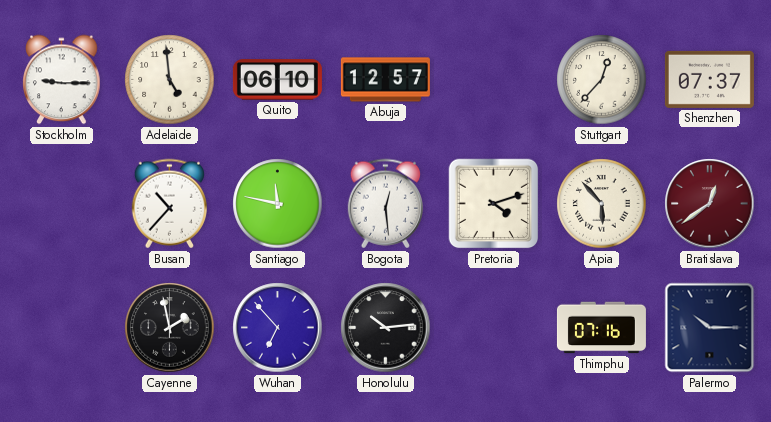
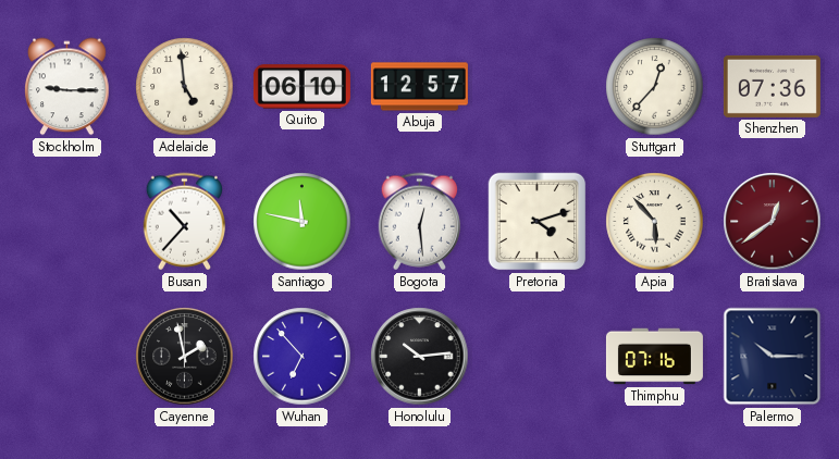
Shenzhen: 07:37 -> 07:36
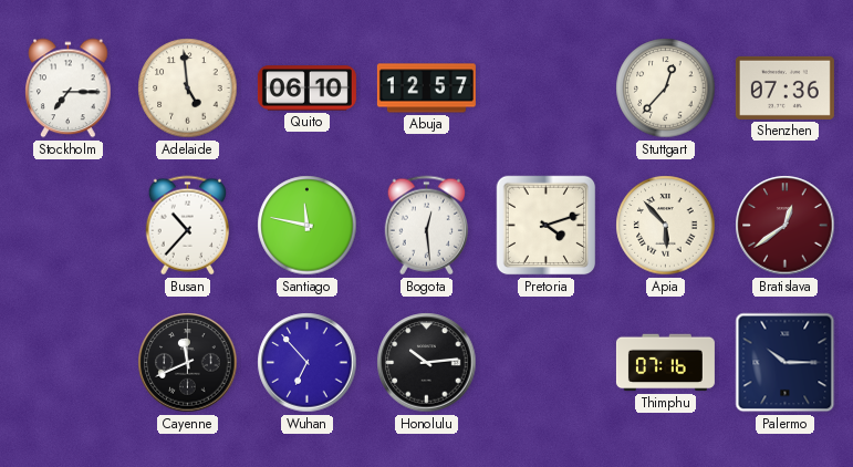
Stockholm: 9:15 -> 7:15
Cayenne: 1:58 -> 11:41
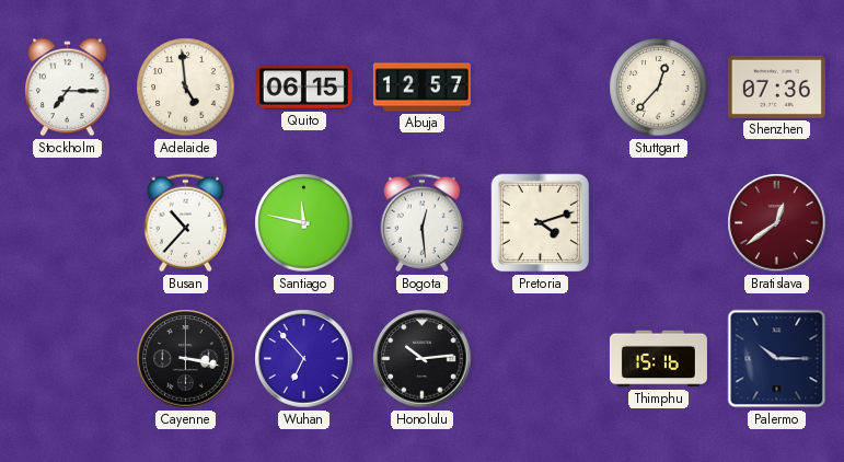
Quito: 06:10 -> 06:15
Apia: 5:53 -> none
Cayenne: 11:41 -> 3:17
Thimphu: 07:16 -> 15:16
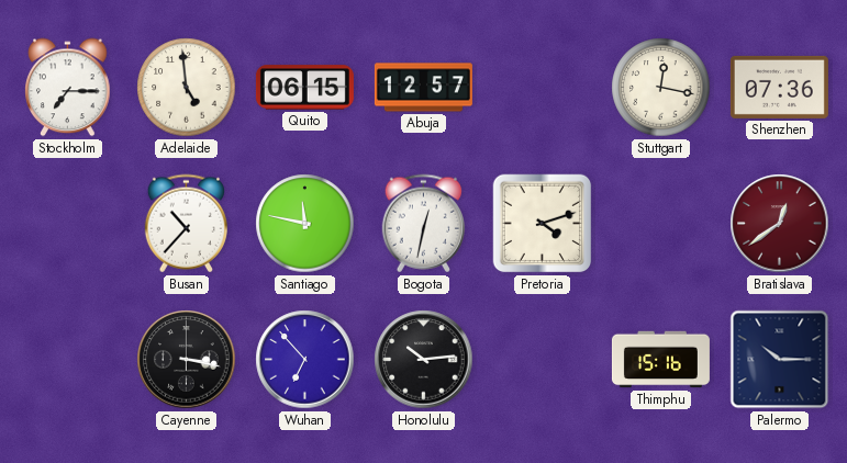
Stuttgart: 12:37 -> 12:17
Bogota: 12:29 -> 12:32
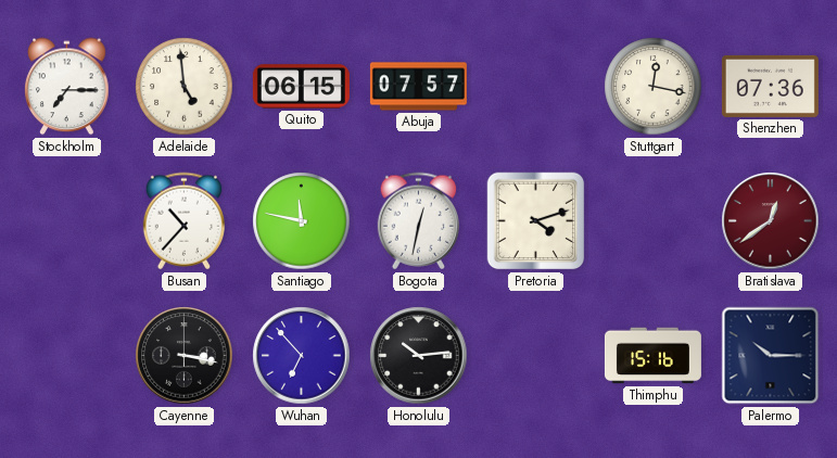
Abuja: 12:57 -> 07:57
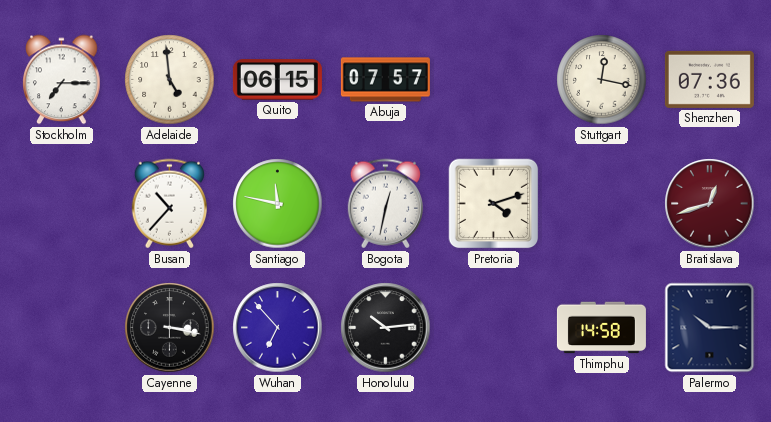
Bratislava: 12:39 -> 12:42
Thimphu: 15:16 -> 14:58
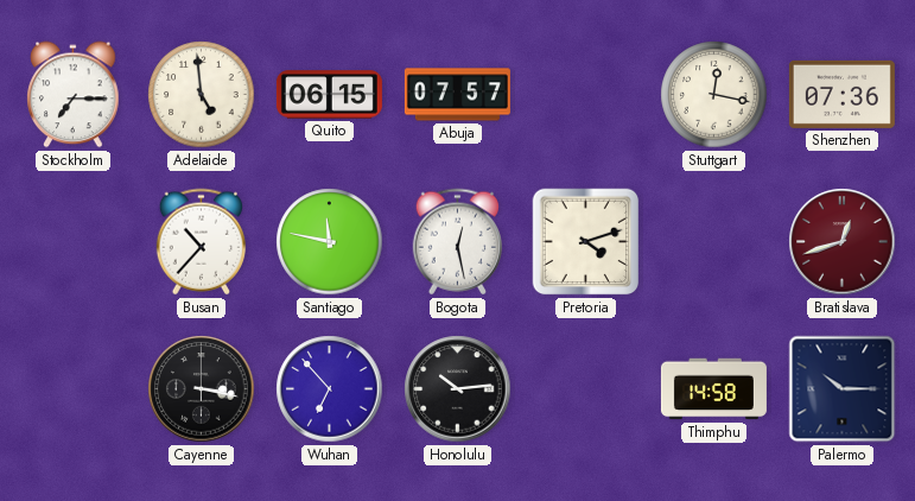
Bogota: 12:32 -> 12:28
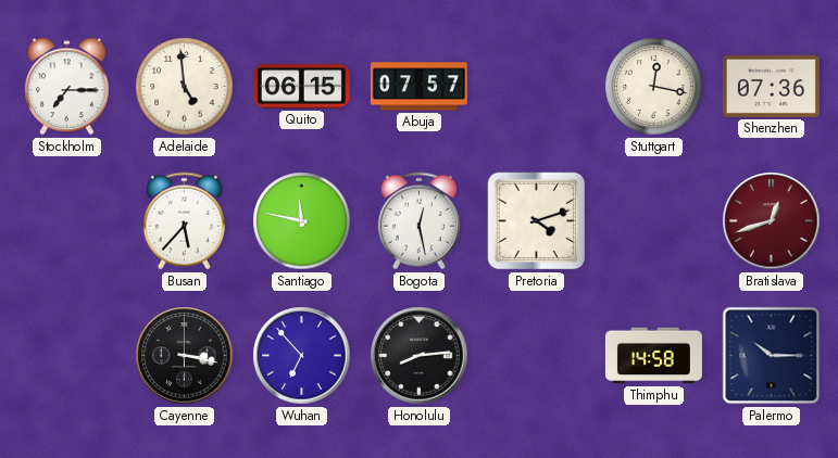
Busan: 10:37 -> 5:37
Honolulu: 10:14 -> 8:14
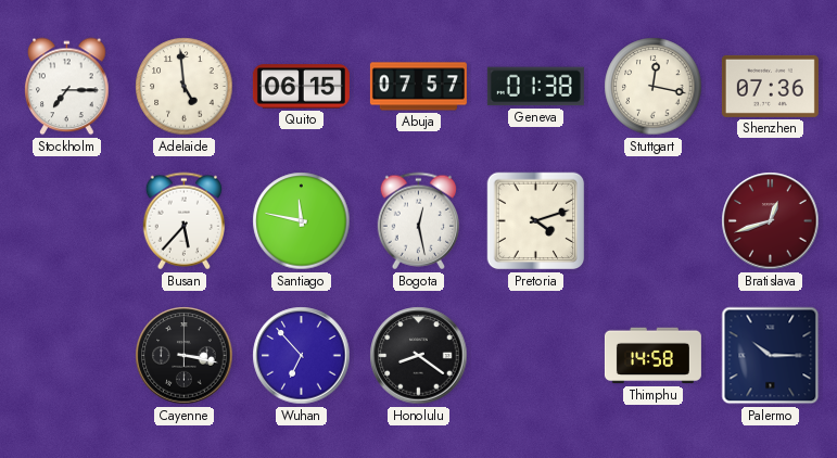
Geneva: none -> 01:38
Honolulu: 8:14 -> 8:21
